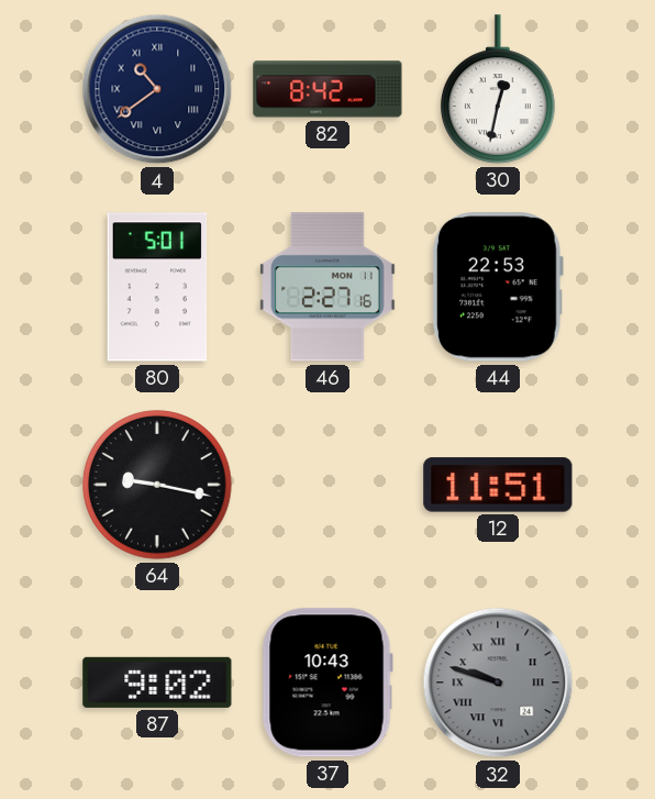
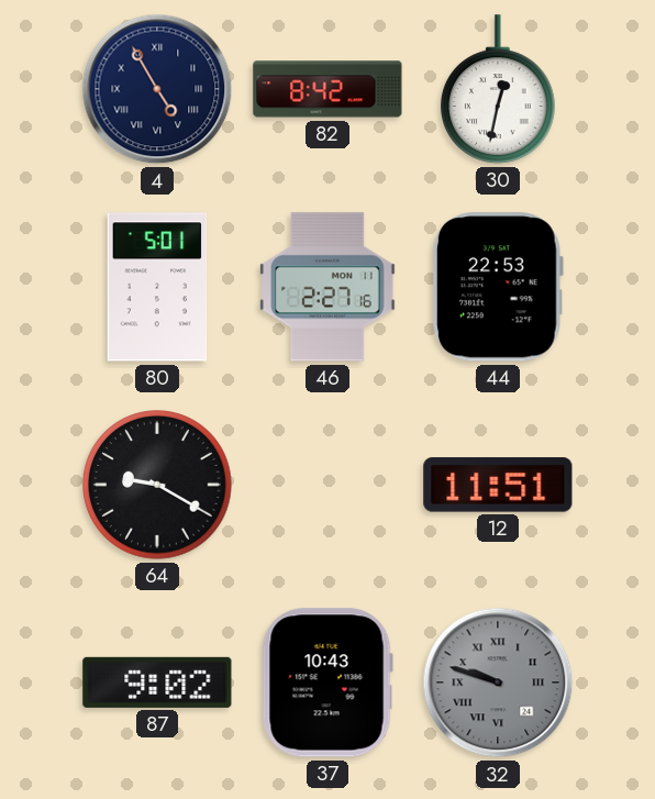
4: 10:39 -> 4:55
64: 9:17 -> 9:20
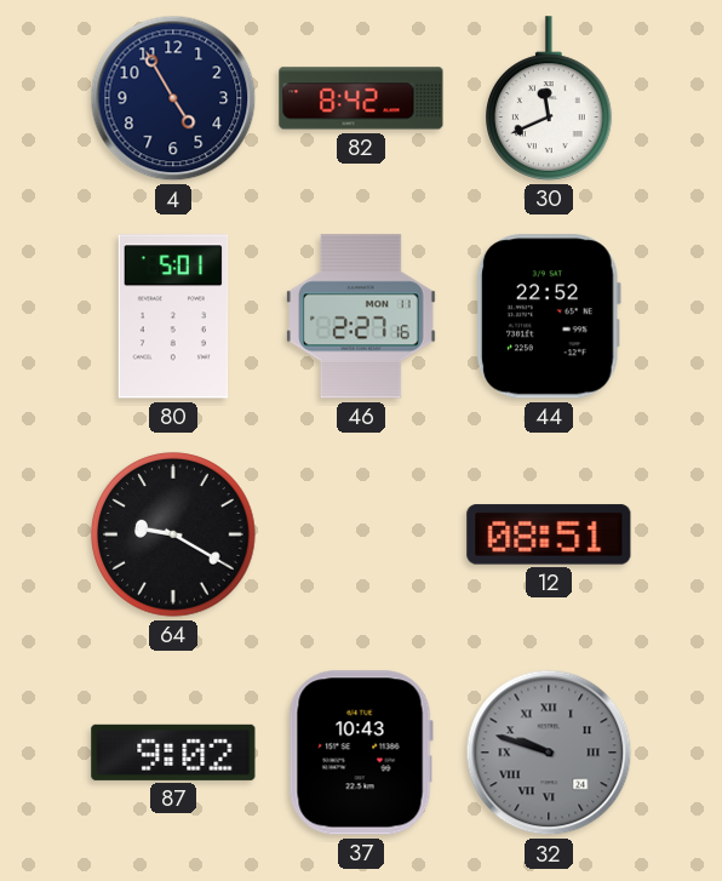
4 numerals: Roman -> Arabic
30: 12:32 -> 11:41
44: 22:53 -> 22:52
12: 11:51 -> 08:51
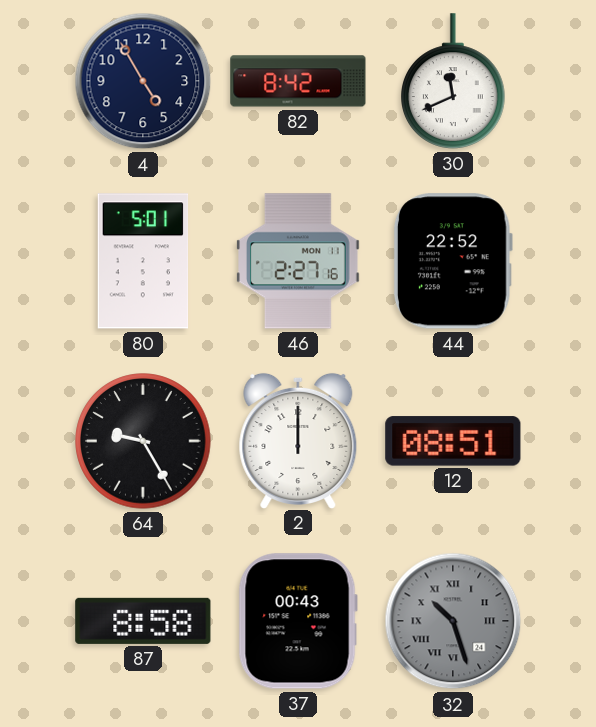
64: 9:20 -> 9:25
2: none -> 12:00
87: 9:02 -> 8:58
37: 10:43 -> 00:43
32: 9:48 -> 10:27
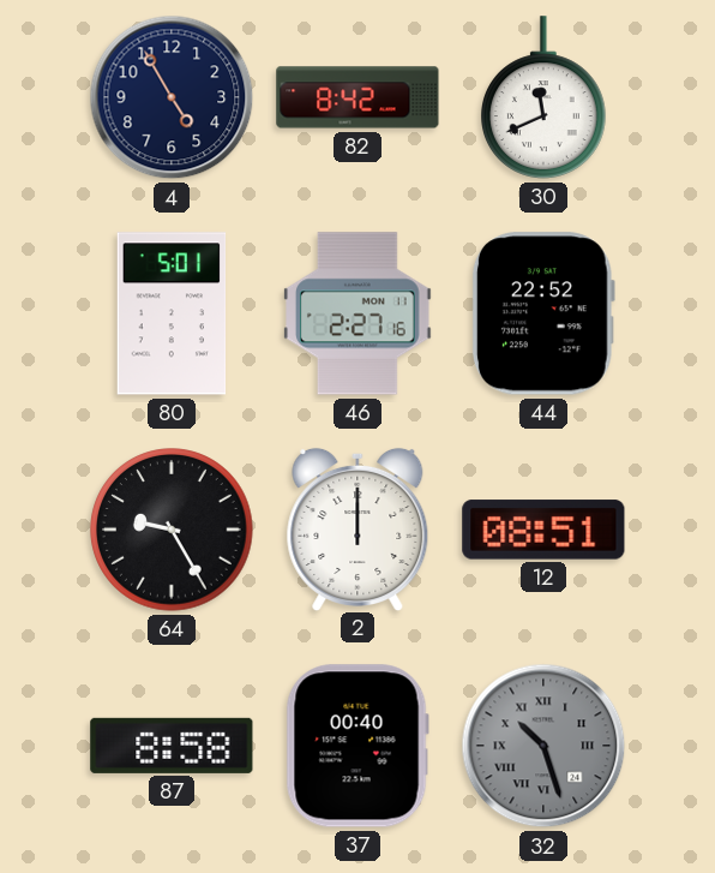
37: 00:43 -> 00:40
